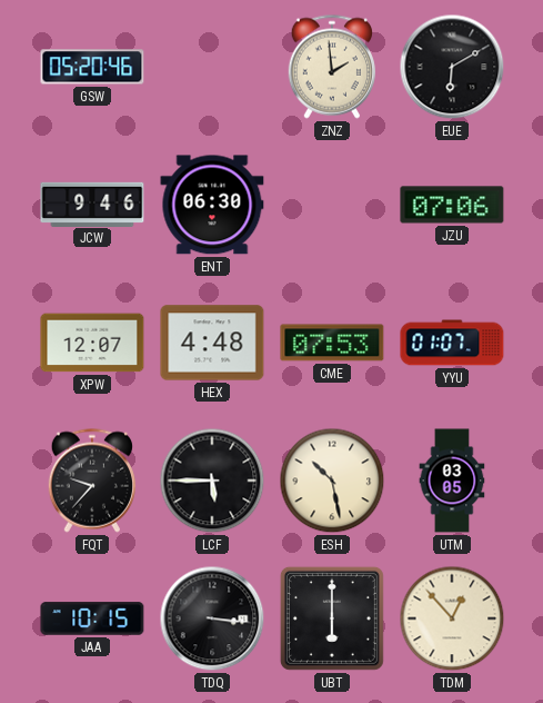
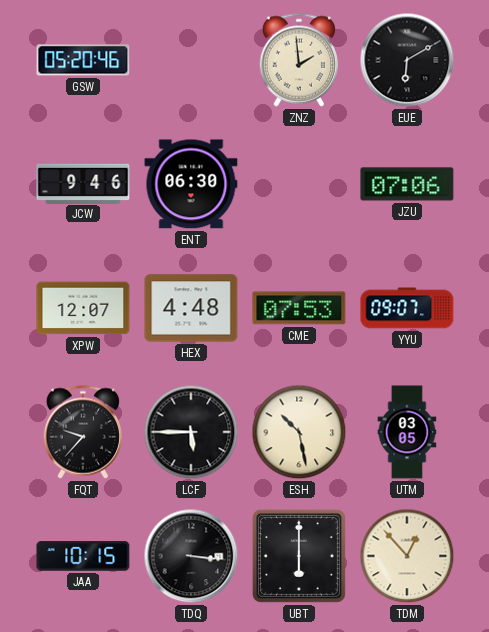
YYU: 01:07 -> 09:07
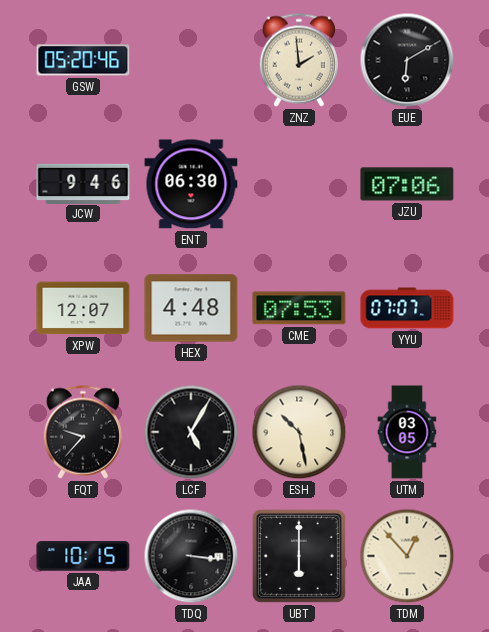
YYU: 09:07 -> 07:07
LCF: 5:45 -> 5:05
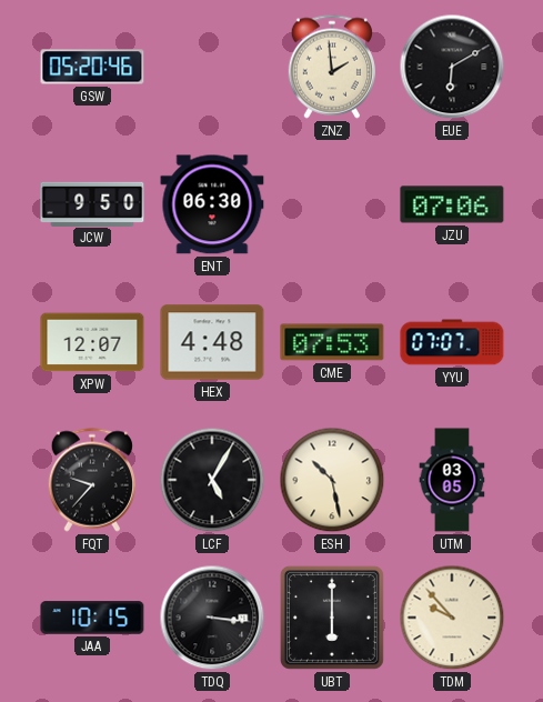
JCW: 9:46 -> 9:50
TDM: 12:53 -> 9:53
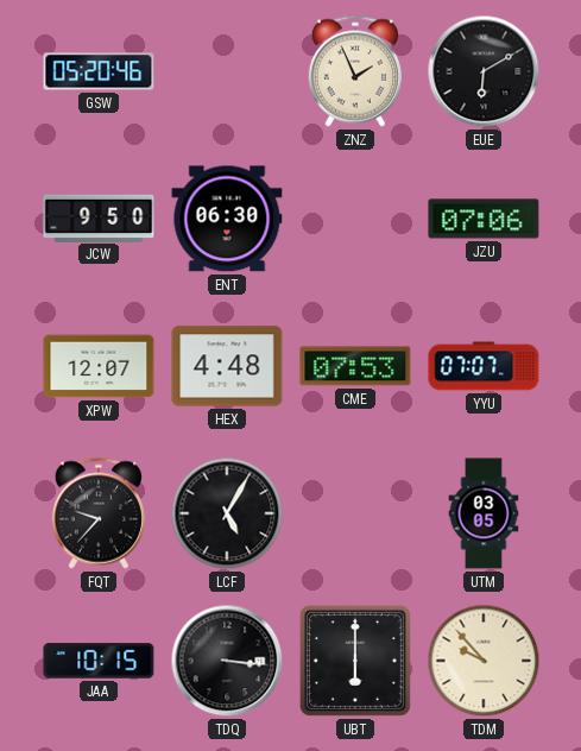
ZNZ: 1:59 -> 1:56
ESH: 10:28 -> none
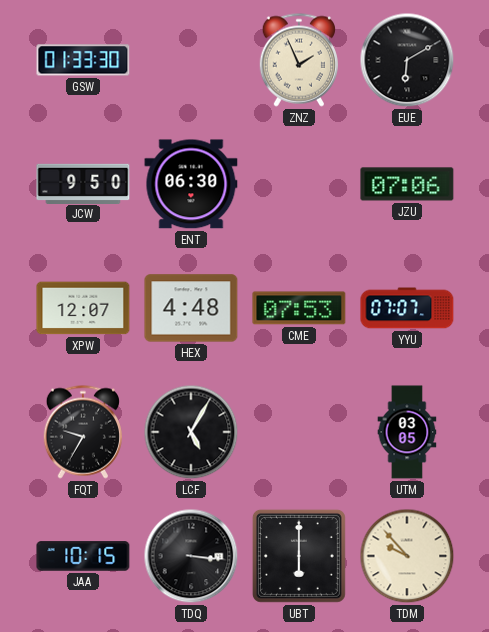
GSW: 05:20 -> 01:33
FQT: 9:37 -> 9:35
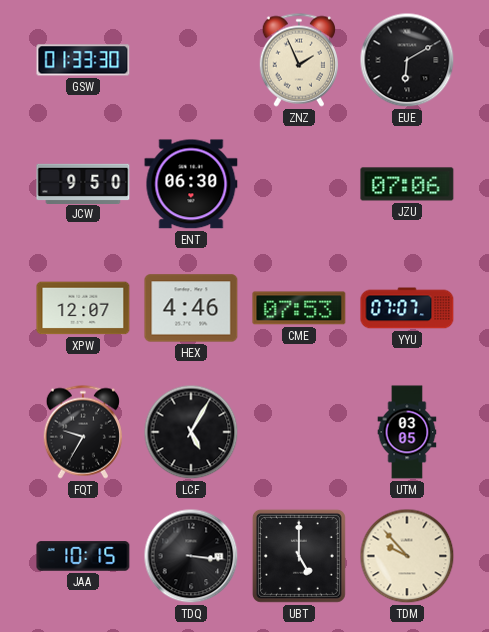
HEX: 4:48 -> 4:46
UBT: 6:00 -> 5:00
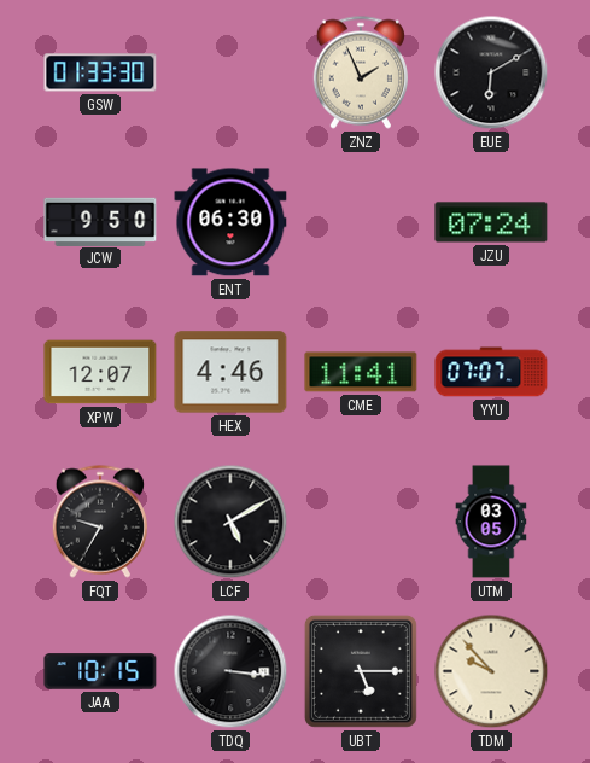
JZU: 07:06 -> 07:24
CME: 07:53 -> 11:41
LCF: 5:05 -> 5:10
UBT: 5:00 -> 5:15
